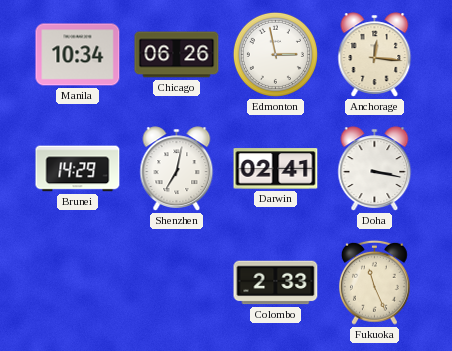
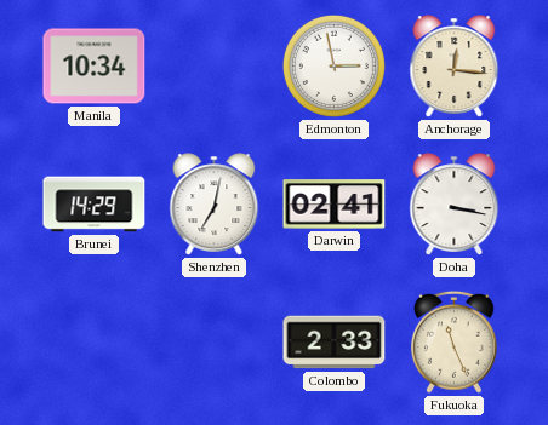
Chicago: 06:26 -> none
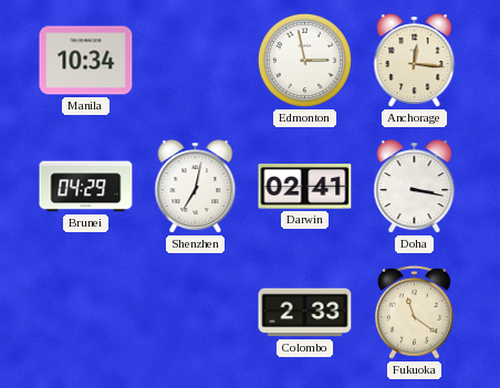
Brunei: 14:29 -> 04:29
Fukuoka: 11:26 -> 11:21
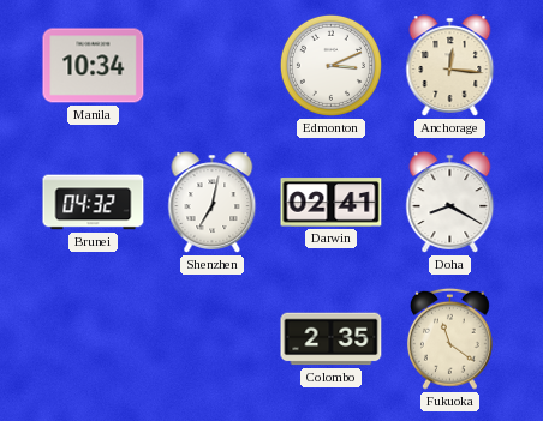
Edmonton: 2:58 -> 3:11
Brunei: 04:29 -> 04:32
Doha: 3:17 -> 8:20
Colombo: 2:33 -> 2:35
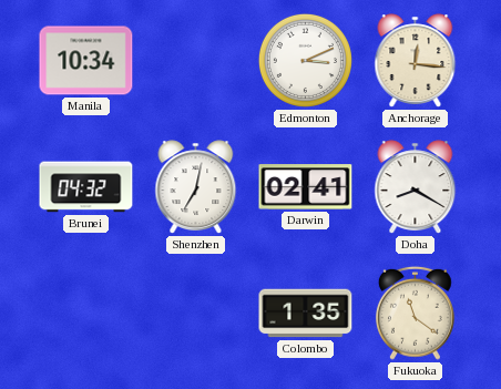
Colombo: 2:35 -> 1:35
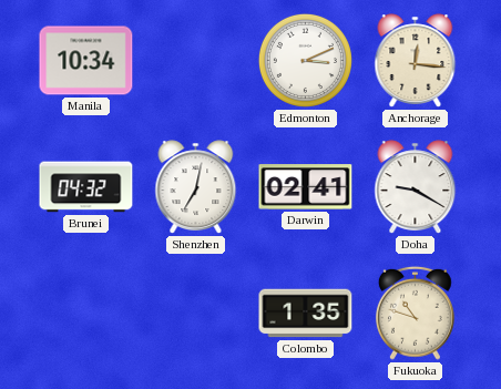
Doha: 8:20 -> 9:20
Fukuoka: 11:21 -> 10:48
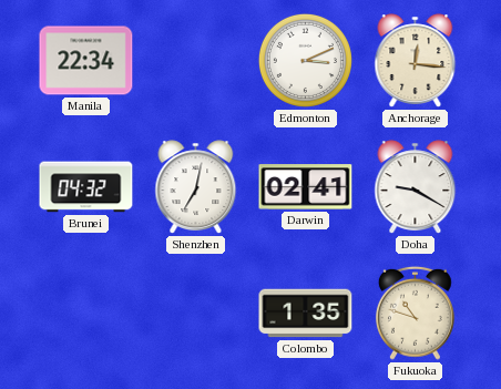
Manila: 10:34 -> 22:34
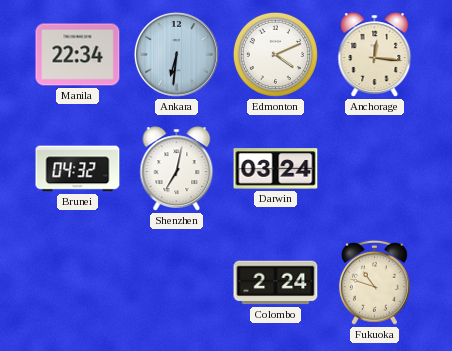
Ankara: none -> 6:31
Edmonton: 3:11 -> 4:11
Darwin: 02:41 -> 03:24
Doha: 9:20 -> none
Colombo: 1:35 -> 2:24
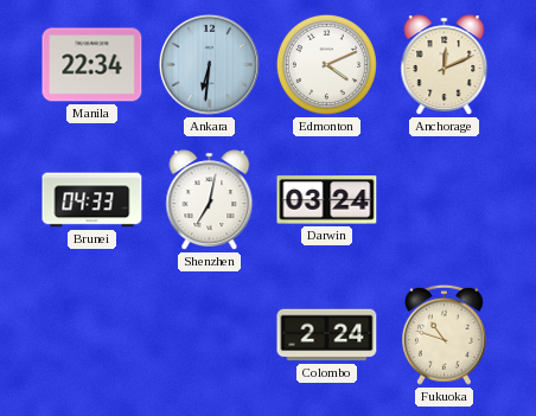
Anchorage: 12:16 -> 12:11
Brunei: 04:32 -> 04:33
